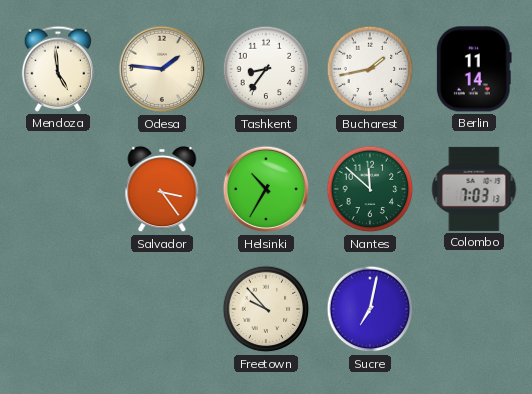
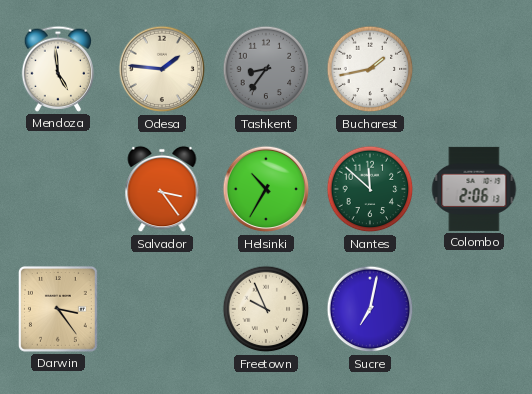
Tashkent dial: white -> grey
Berlin: 11:14 -> none
Colombo: 7:03 -> 2:06
Darwin: none -> 3:24
Freetown: 9:53 -> 9:56
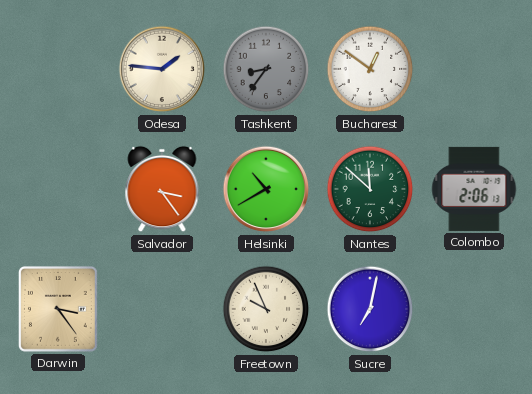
Mendoza: 4:59 -> none
Bucharest: 1:43 -> 12:51
Helsinki: 10:35 -> 10:40
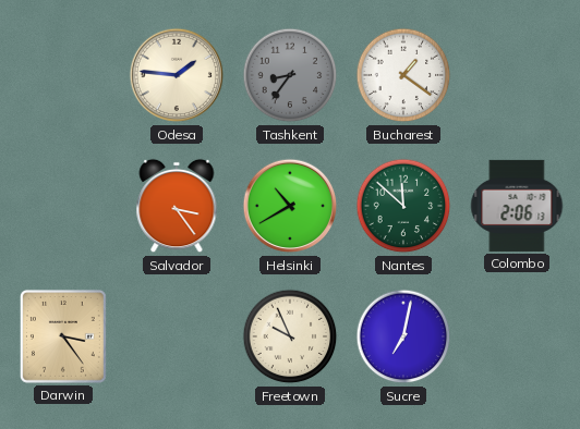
Bucharest: 12:51 -> 1:21
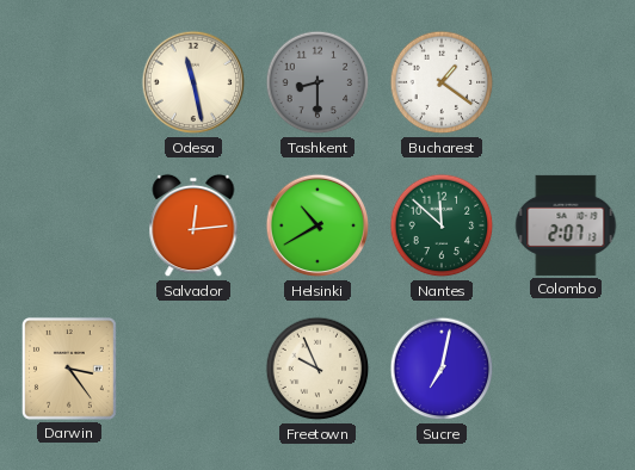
Odesa: 1:46 -> 11:28
Tashkent: 8:36 -> 8:30
Salvador: 3:24 -> 12:14
Colombo: 2:06 -> 2:07
